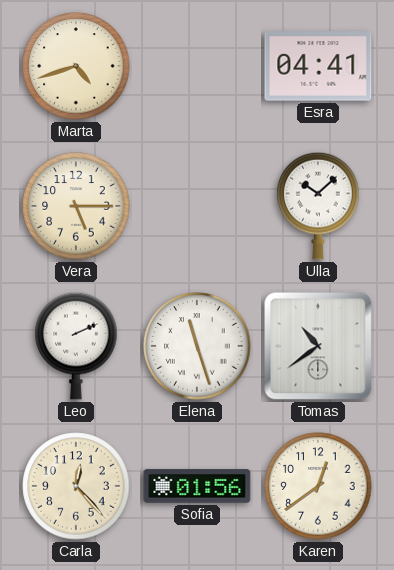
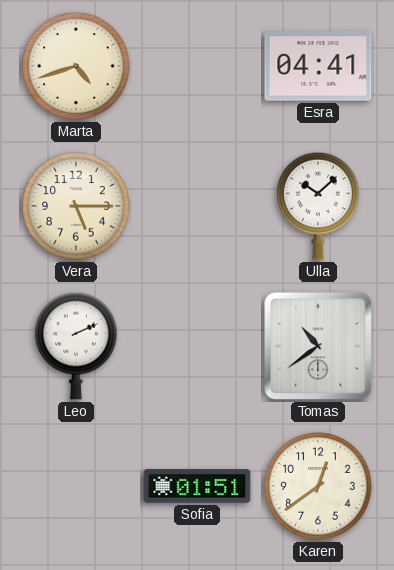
Elena: 11:27 -> none
Carla: 12:23 -> none
Sofia: 01:56 -> 01:51
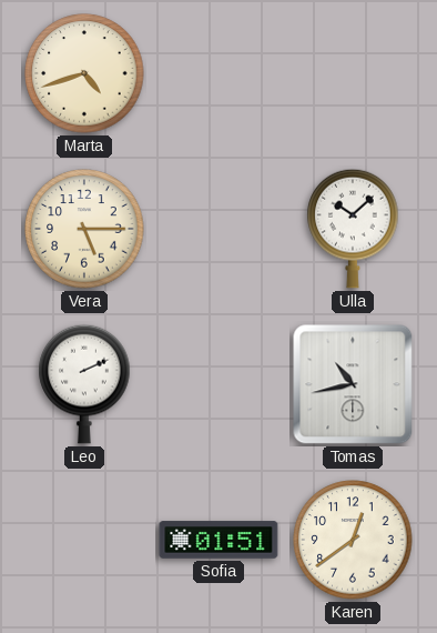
Esra: 04:41 -> none
Tomas: 10:39 -> 10:43
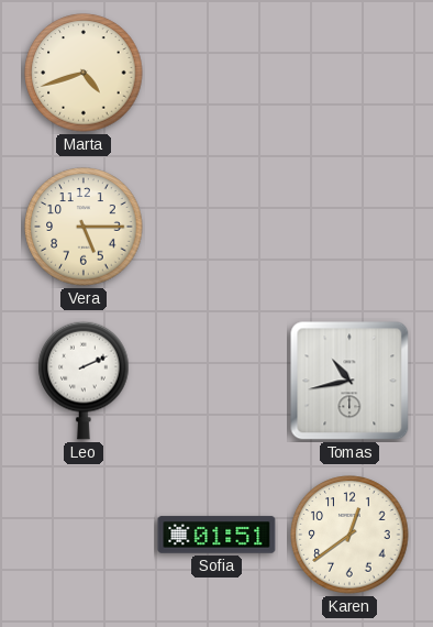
Ulla: 10:08 -> none
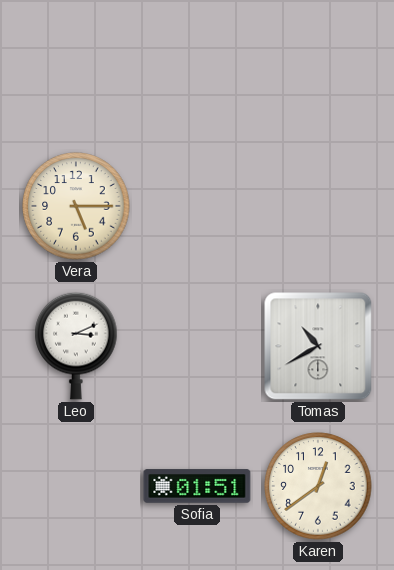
Marta: 4:42 -> none
Leo: 2:11 -> 3:11
Tomas: 10:43 -> 10:40
